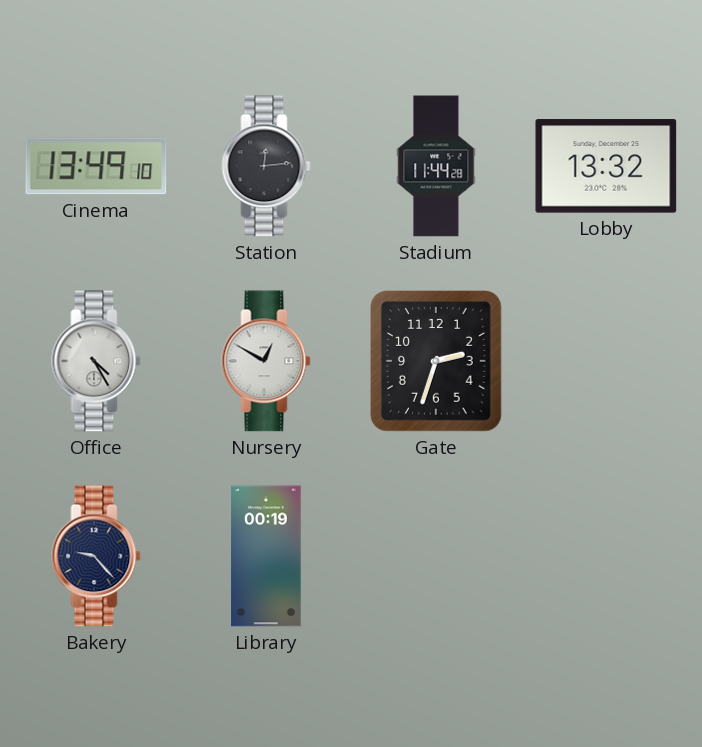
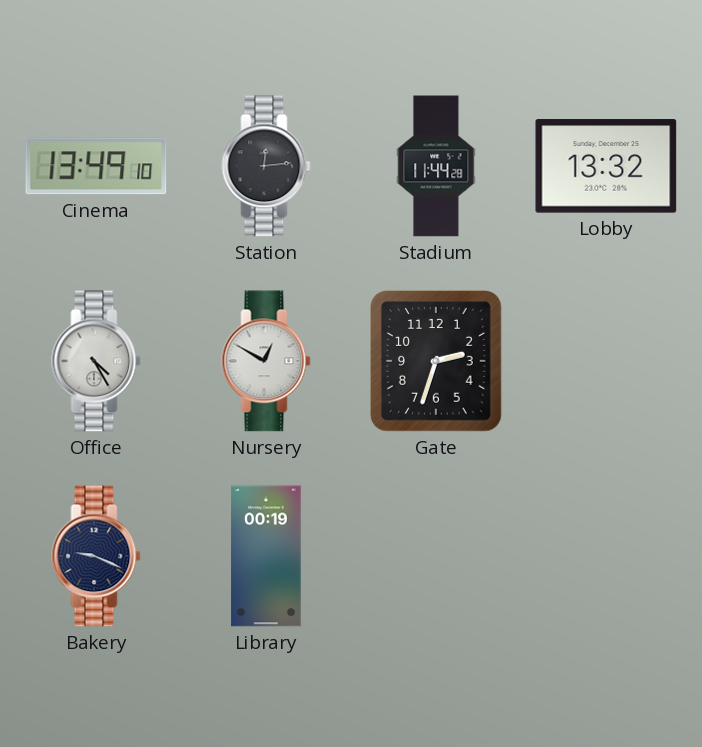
Bakery: 9:23 -> 9:19
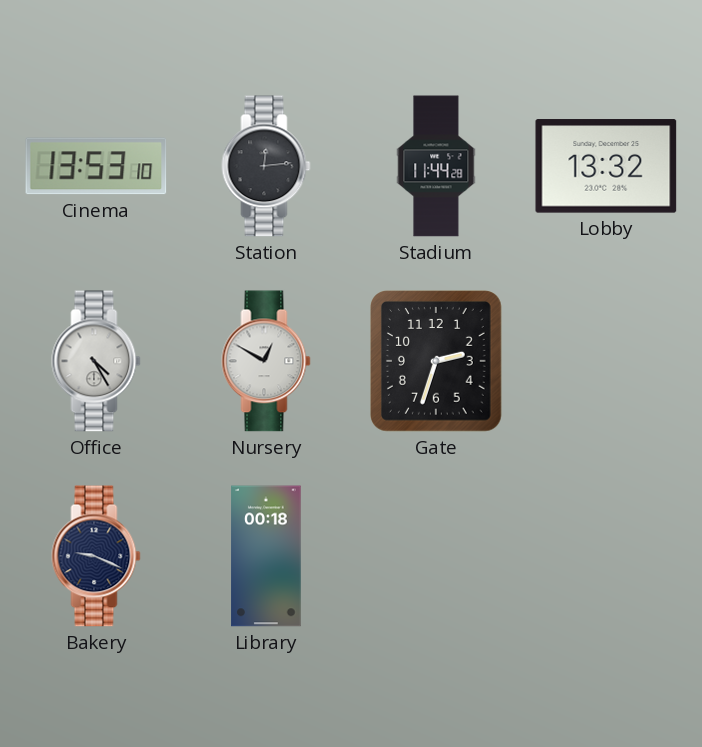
Cinema: 13:49 -> 13:53
Library: 00:19 -> 00:18
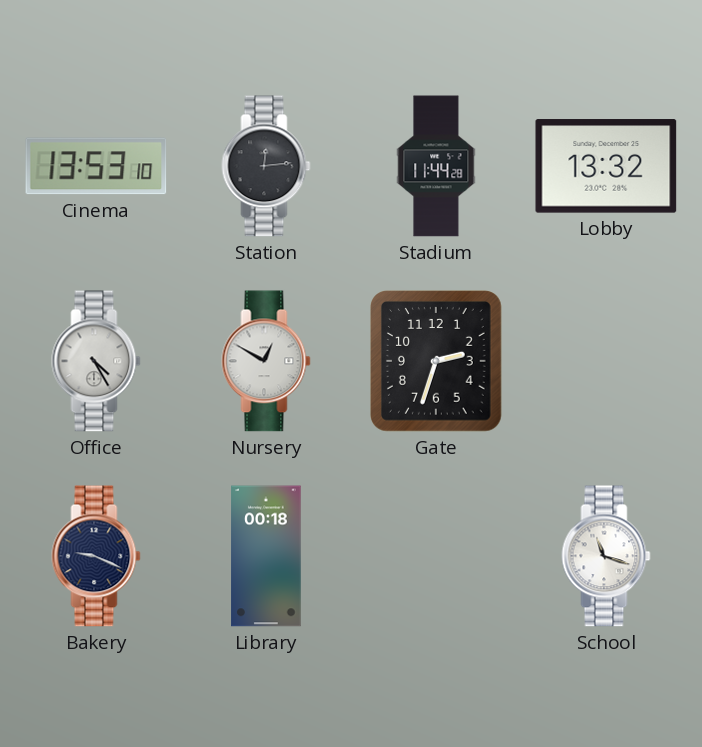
School: none -> 11:18
